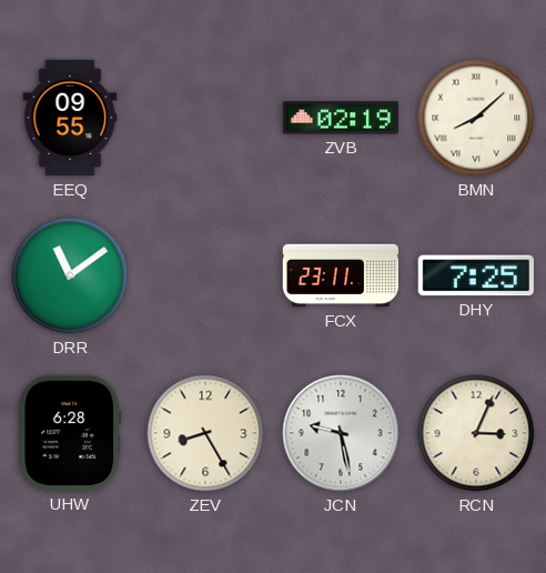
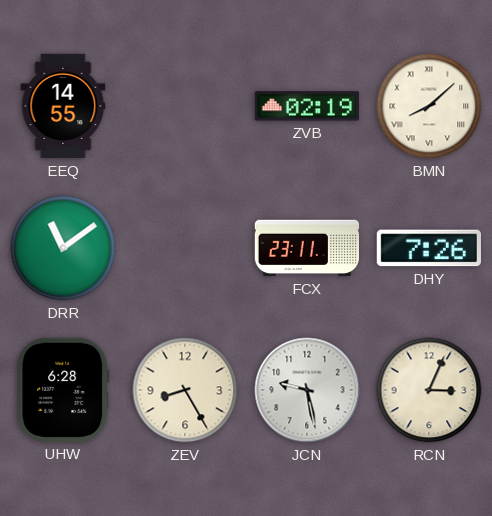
EEQ: 09:55 -> 14:55
DHY: 7:25 -> 7:26
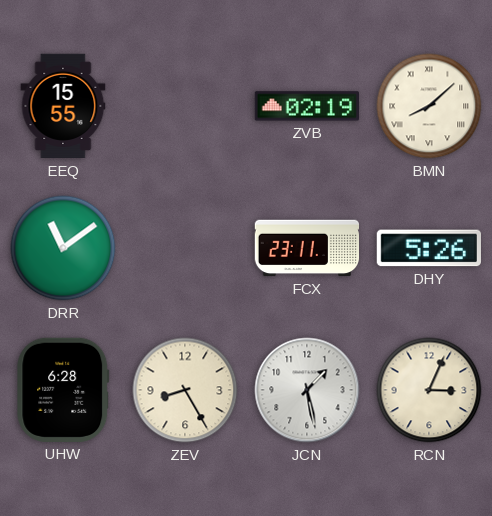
EEQ: 14:55 -> 15:55
DHY: 7:26 -> 5:26
JCN: 9:28 -> 1:28
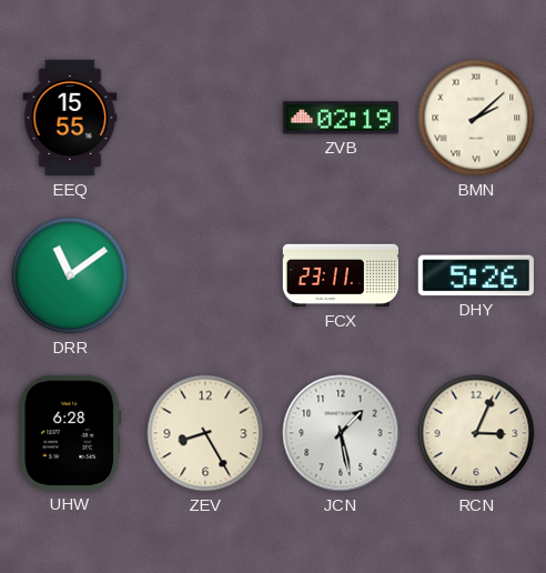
BMN: 8:08 -> 2:08
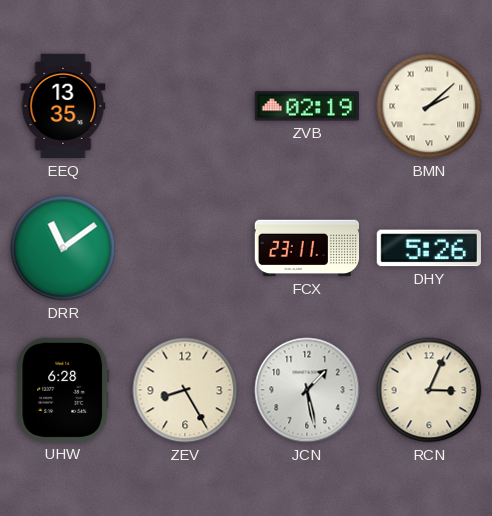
EEQ: 15:55 -> 13:35
